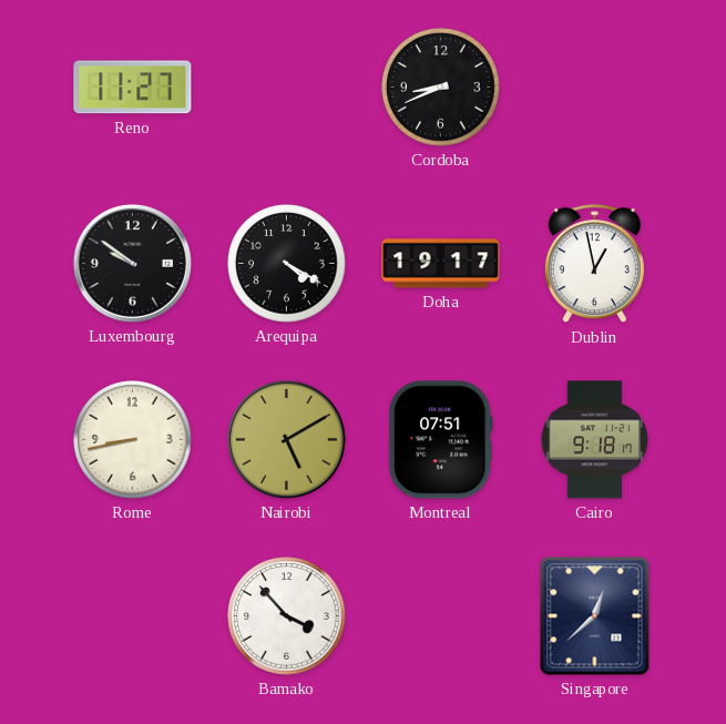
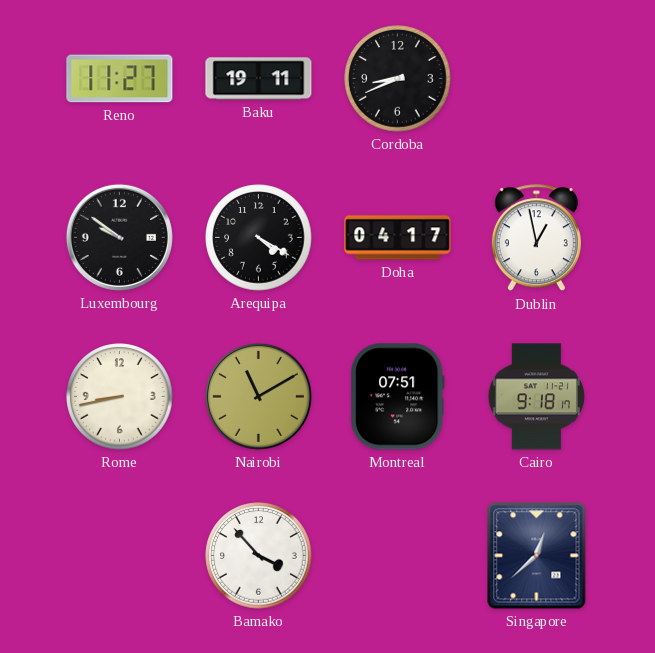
Baku: none -> 19:11
Doha: 19:17 -> 04:17
Nairobi: 5:10 -> 11:10
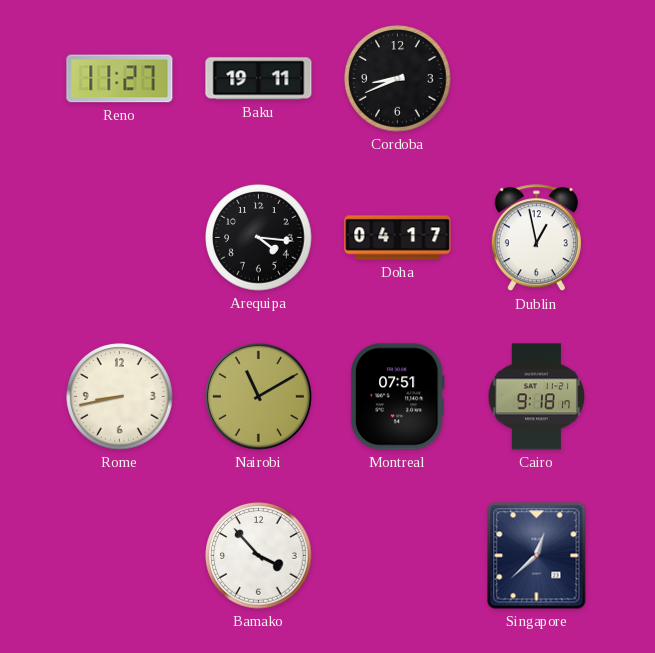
Luxembourg: 9:51 -> none
Arequipa: 4:20 -> 4:16
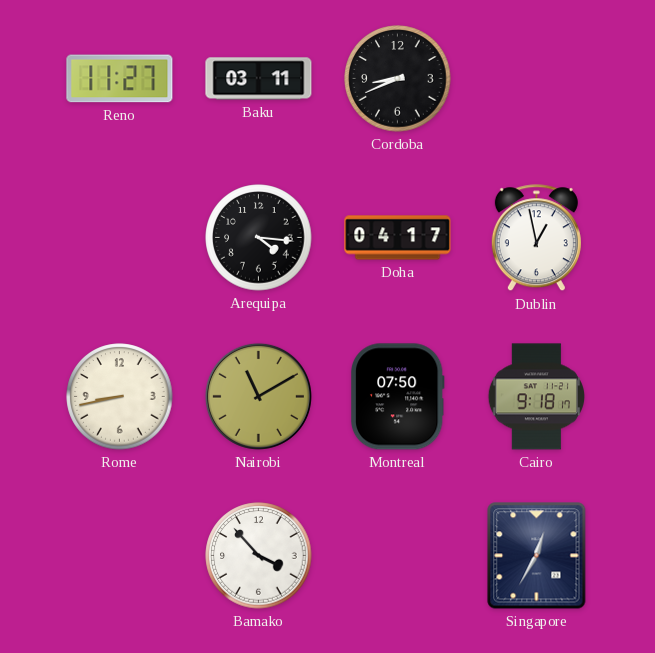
Baku: 19:11 -> 03:11
Montreal: 07:51 -> 07:50
Singapore: 12:38 -> 12:35
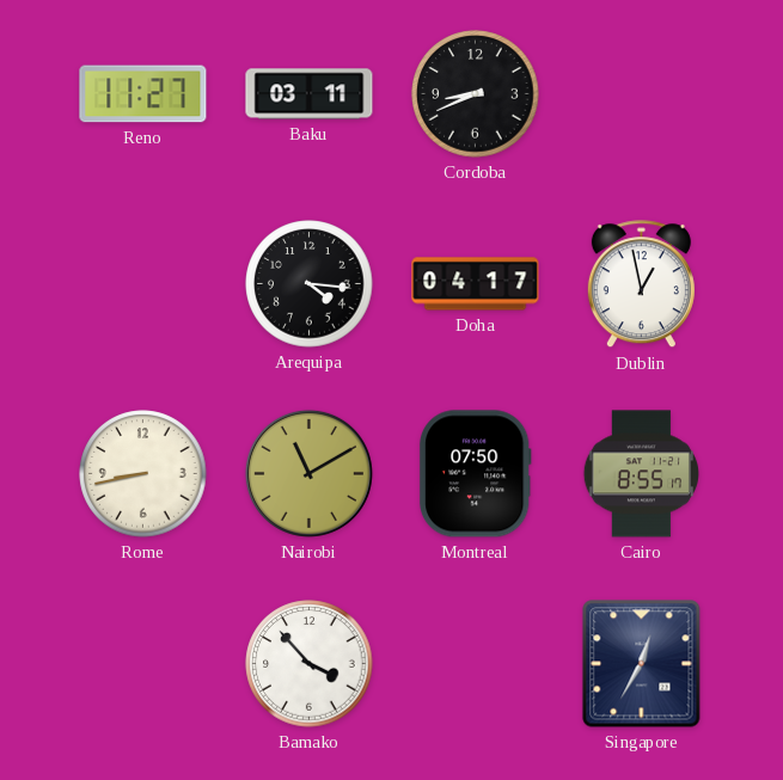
Cairo: 9:18 -> 8:55
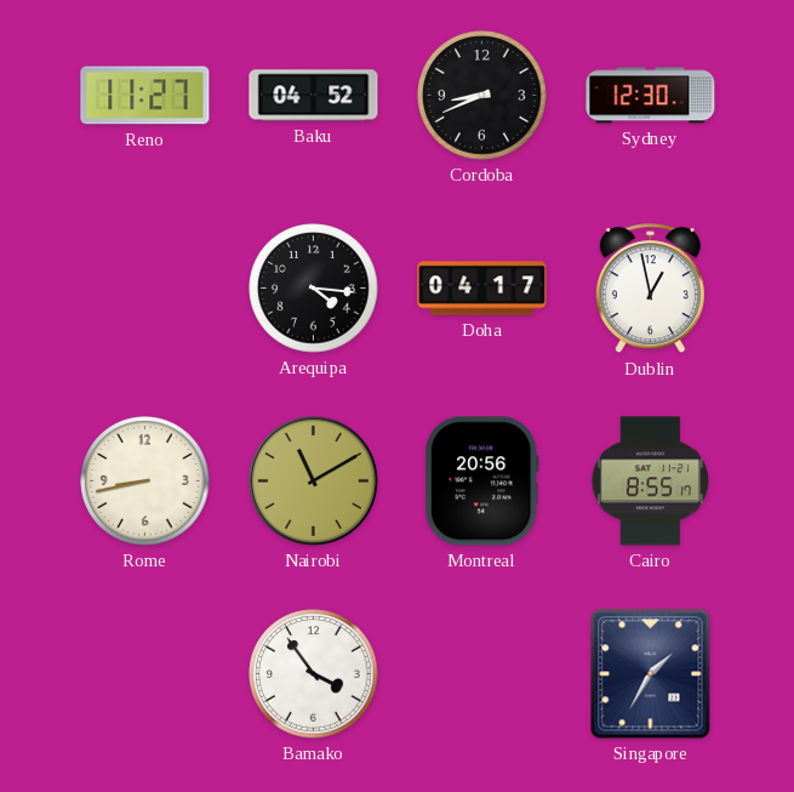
Baku: 03:11 -> 04:52
Sydney: none -> 12:30
Montreal: 07:50 -> 20:56
Bamako: 3:53 -> 3:54
Singapore: 12:35 -> 1:35
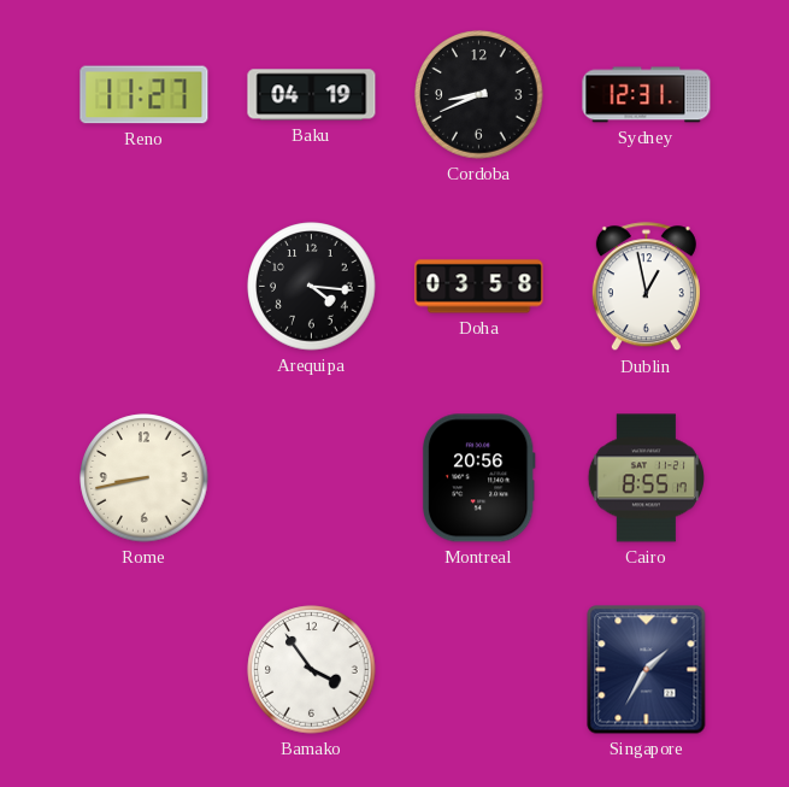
Baku: 04:52 -> 04:19
Sydney: 12:30 -> 12:31
Doha: 04:17 -> 03:58
Nairobi: 11:10 -> none
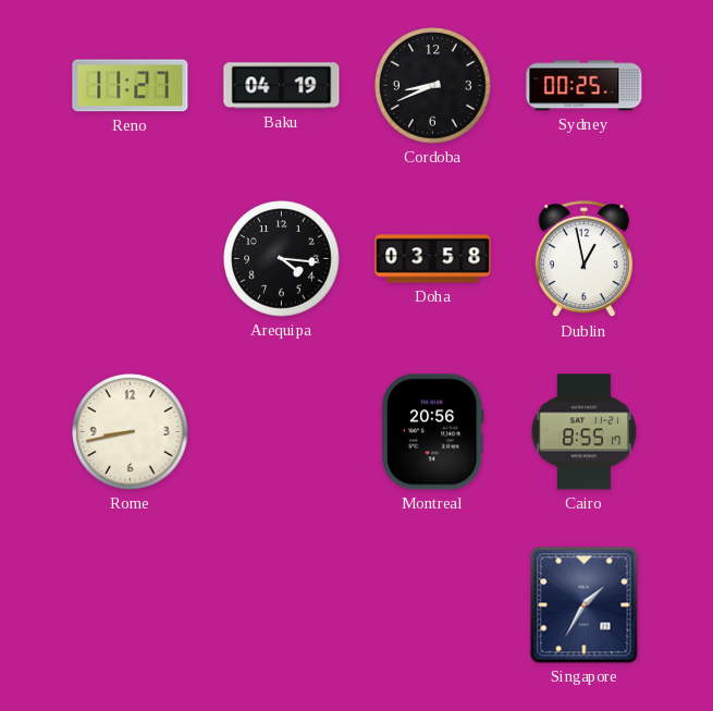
Sydney: 12:31 -> 00:25
Bamako: 3:54 -> none
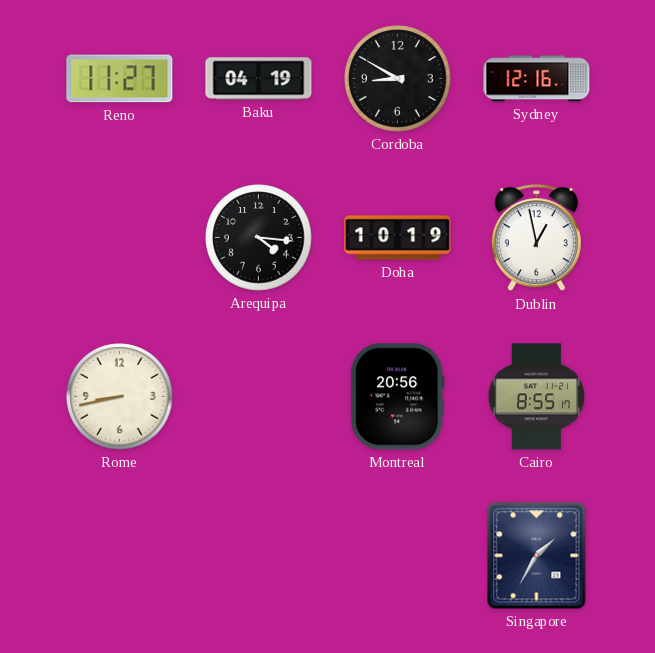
Cordoba: 8:41 -> 8:50
Sydney: 00:25 -> 12:16
Doha: 03:58 -> 10:19
